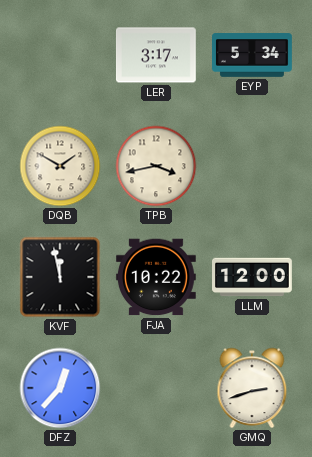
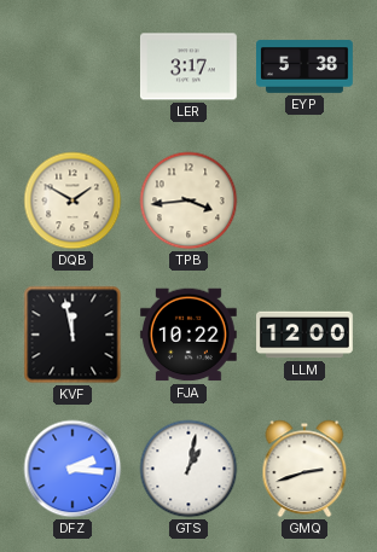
EYP: 5:34 -> 5:38
TPB: 3:43 -> 3:44
DFZ: 12:37 -> 2:16
GTS: none -> 1:02
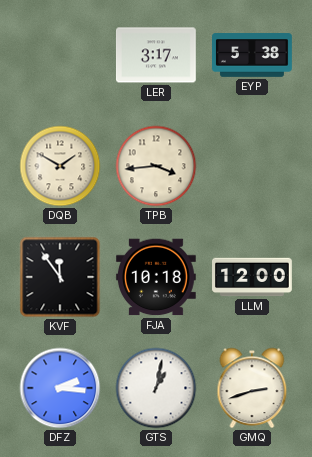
KVF: 11:58 -> 11:54
FJA: 10:22 -> 10:18
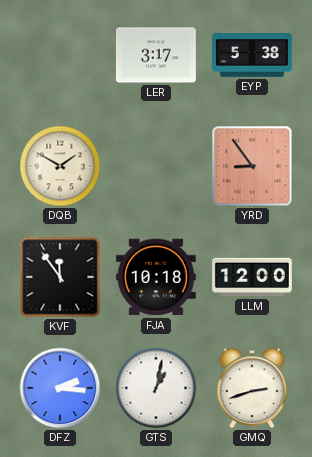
TPB: 3:44 -> none
YRD: none -> 8:54
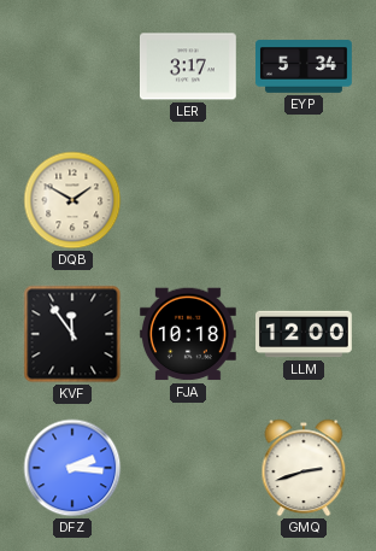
EYP: 5:38 -> 5:34
YRD: 8:54 -> none
GTS: 1:02 -> none
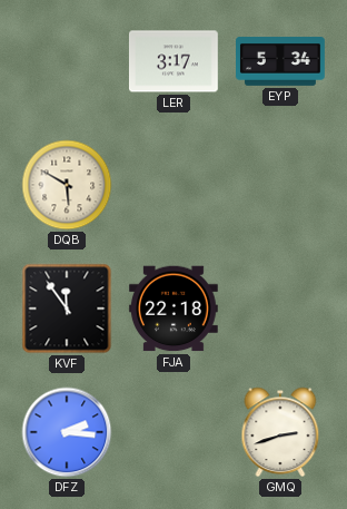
DQB: 1:50 -> 5:50
FJA: 10:18 -> 22:18
LLM: 12:00 -> none
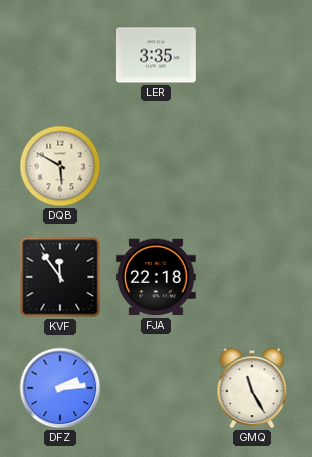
LER: 3:17 -> 3:35
EYP: 5:34 -> none
DFZ: 2:16 -> 2:14
GMQ: 2:42 -> 11:25
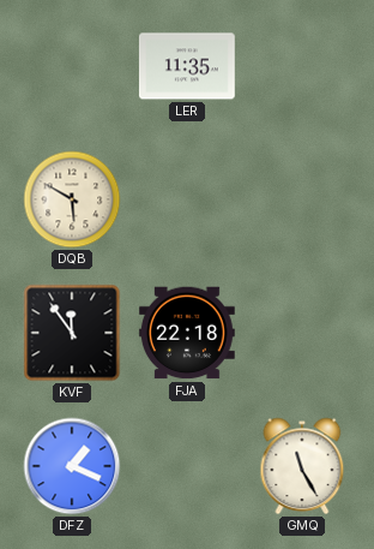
LER: 3:35 -> 11:35
DFZ: 2:14 -> 1:19
